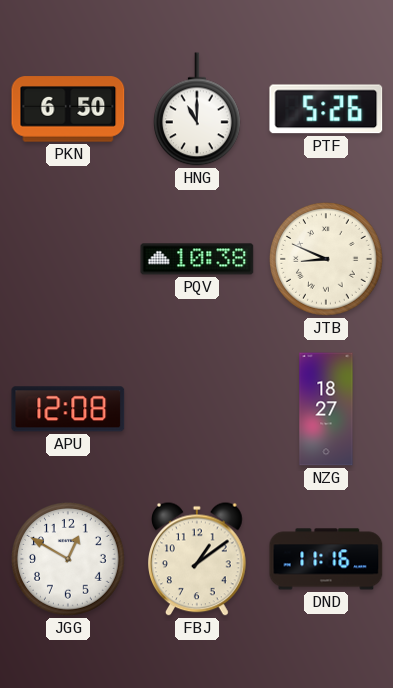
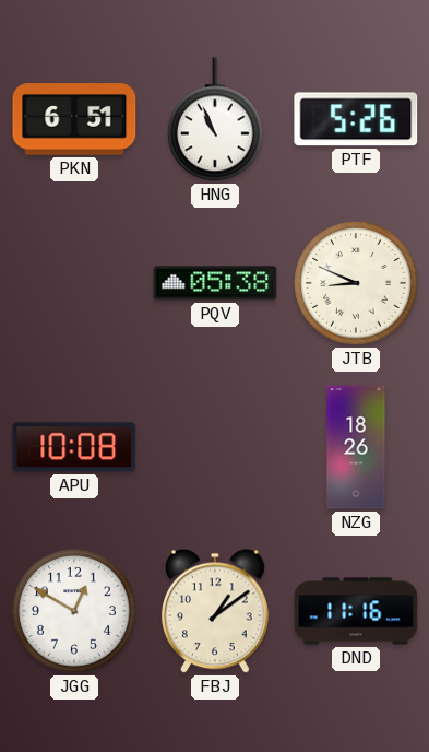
PKN: 6:50 -> 6:51
HNG: 11:00 -> 10:56
PQV: 10:38 -> 05:38
APU: 12:08 -> 10:08
NZG: 18:27 -> 18:26
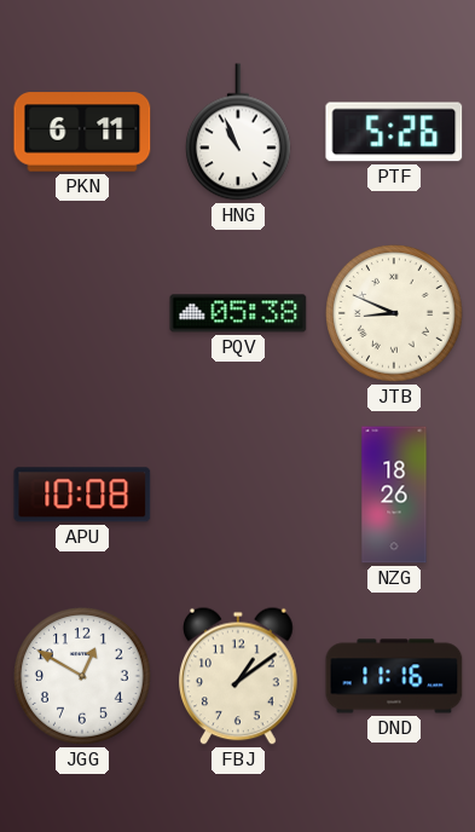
PKN: 6:51 -> 6:11
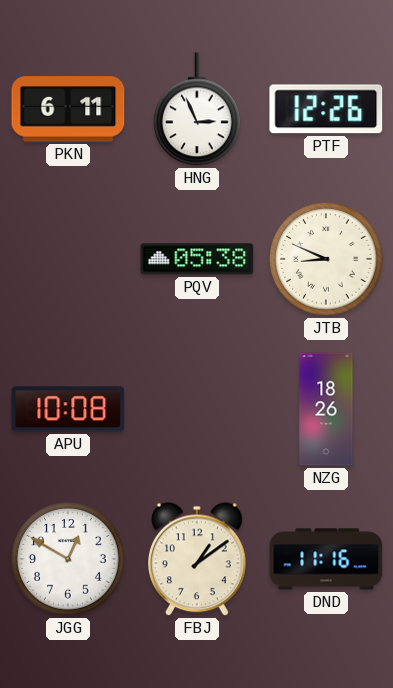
HNG: 10:56 -> 2:56
PTF: 5:26 -> 12:26
